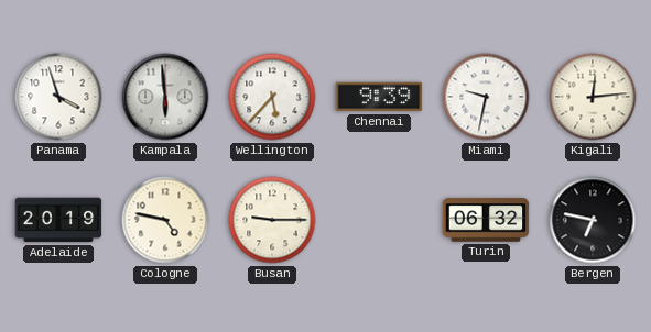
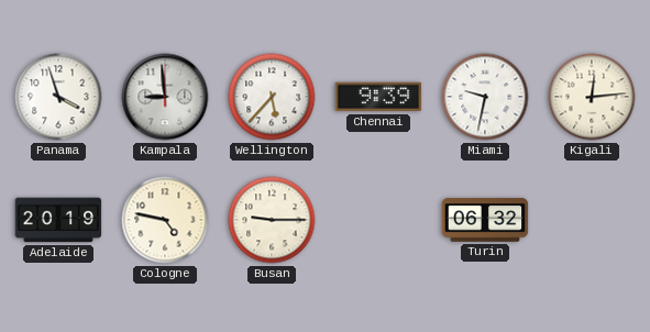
Kampala: 5:59 -> 8:59
Bergen: 6:47 -> none
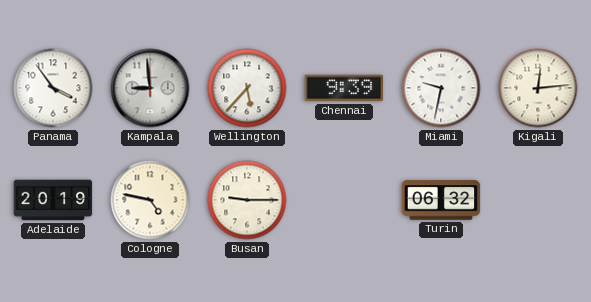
Panama: 3:57 -> 3:54
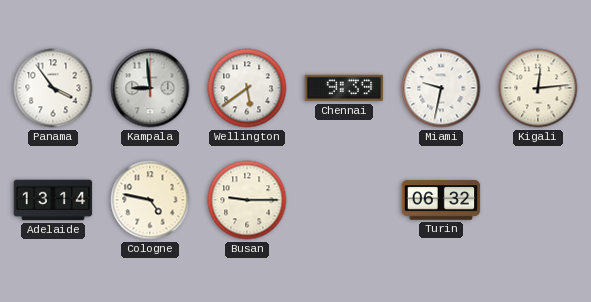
Wellington: 5:37 -> 5:39
Adelaide: 20:19 -> 13:14
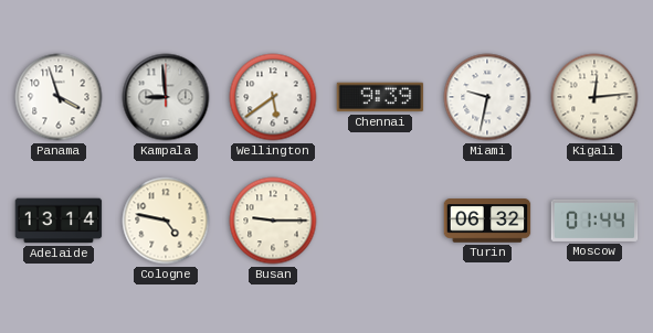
Panama: 3:54 -> 3:57
Moscow: none -> 01:44
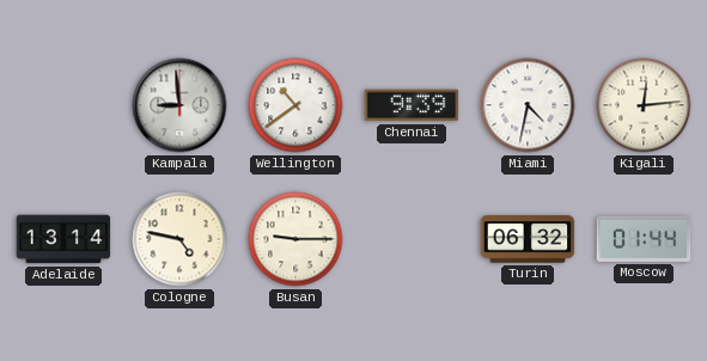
Panama: 3:57 -> none
Wellington: 5:39 -> 10:39
Miami: 9:32 -> 4:32
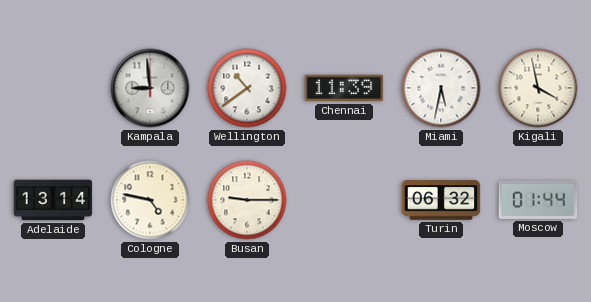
Chennai: 9:39 -> 11:39
Miami: 4:32 -> 5:32
Kigali: 12:14 -> 3:58
